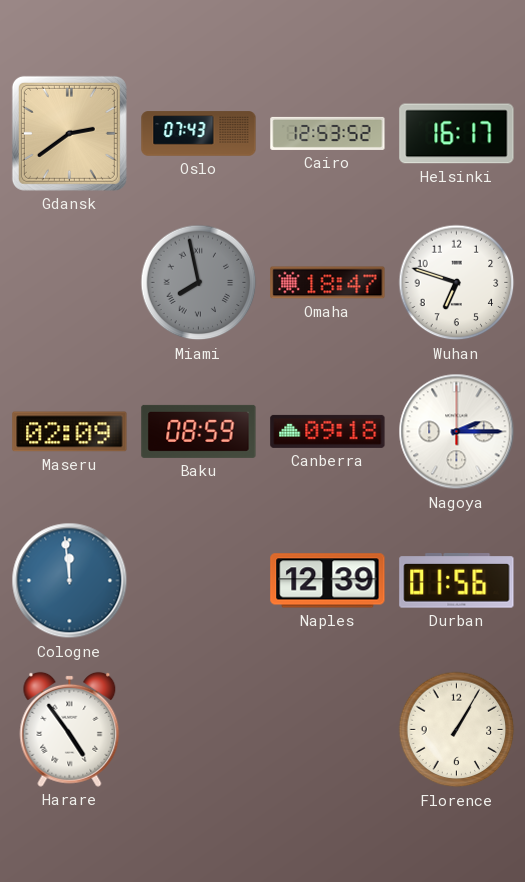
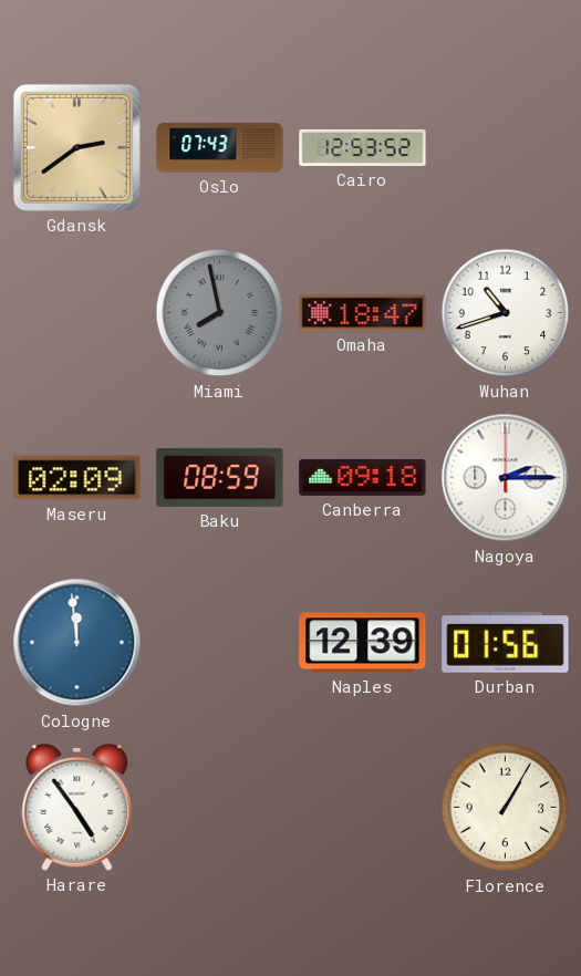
Helsinki: 16:17 -> none
Wuhan: 6:48 -> 10:42
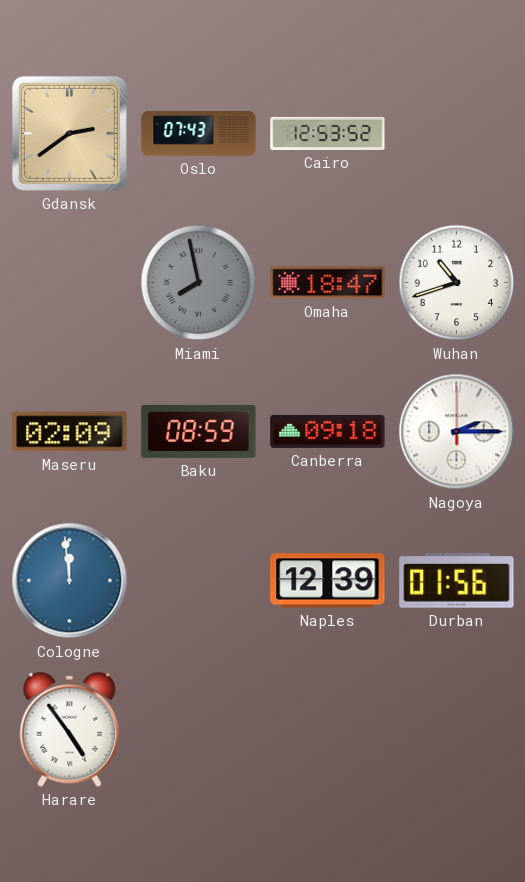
Florence: 1:05 -> none
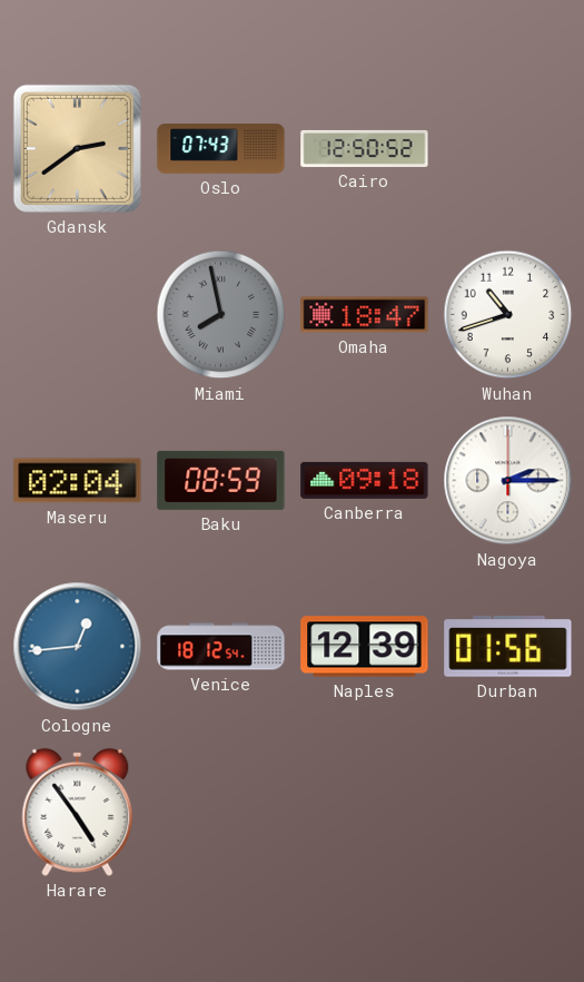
Cairo: 12:53 -> 12:50
Maseru: 02:09 -> 02:04
Cologne: 11:59 -> 12:44
Venice: none -> 18:12
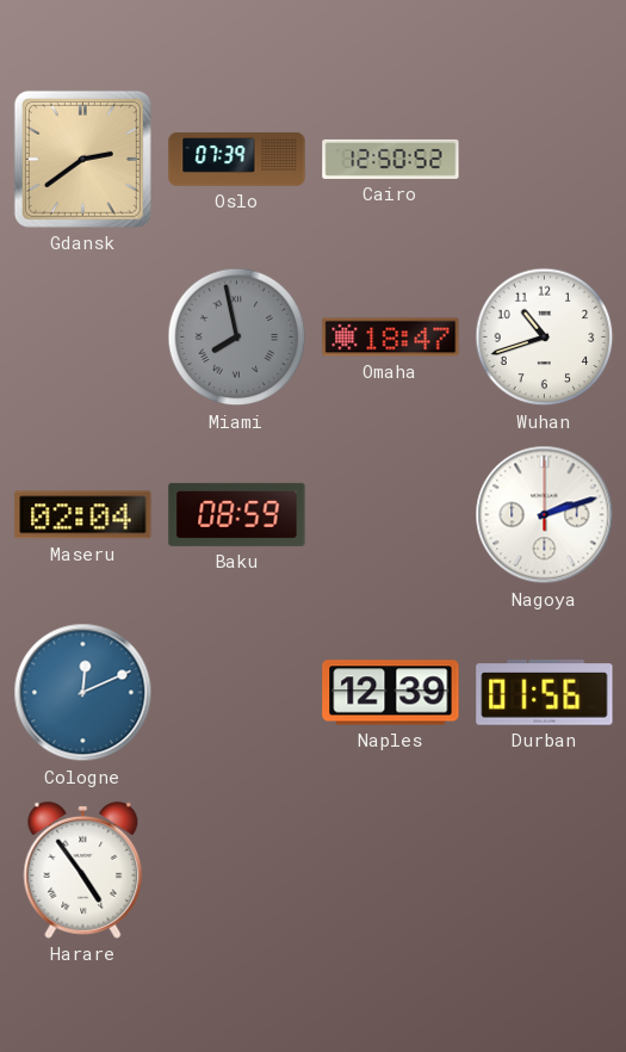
Oslo: 07:43 -> 07:39
Canberra: 09:18 -> none
Nagoya: 2:15 -> 2:12
Cologne: 12:44 -> 12:11
Venice: 18:12 -> none
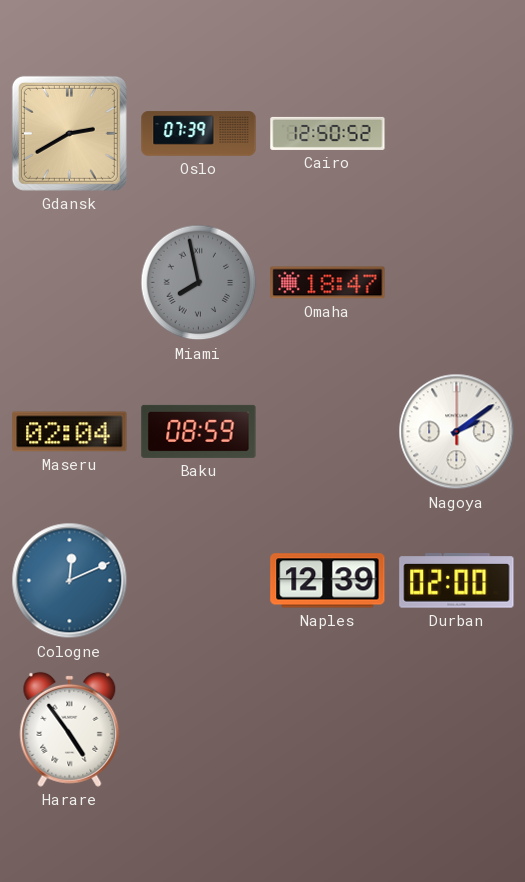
Gdansk: 2:39 -> 2:40
Wuhan: 10:42 -> none
Nagoya: 2:12 -> 2:09
Durban: 01:56 -> 02:00
